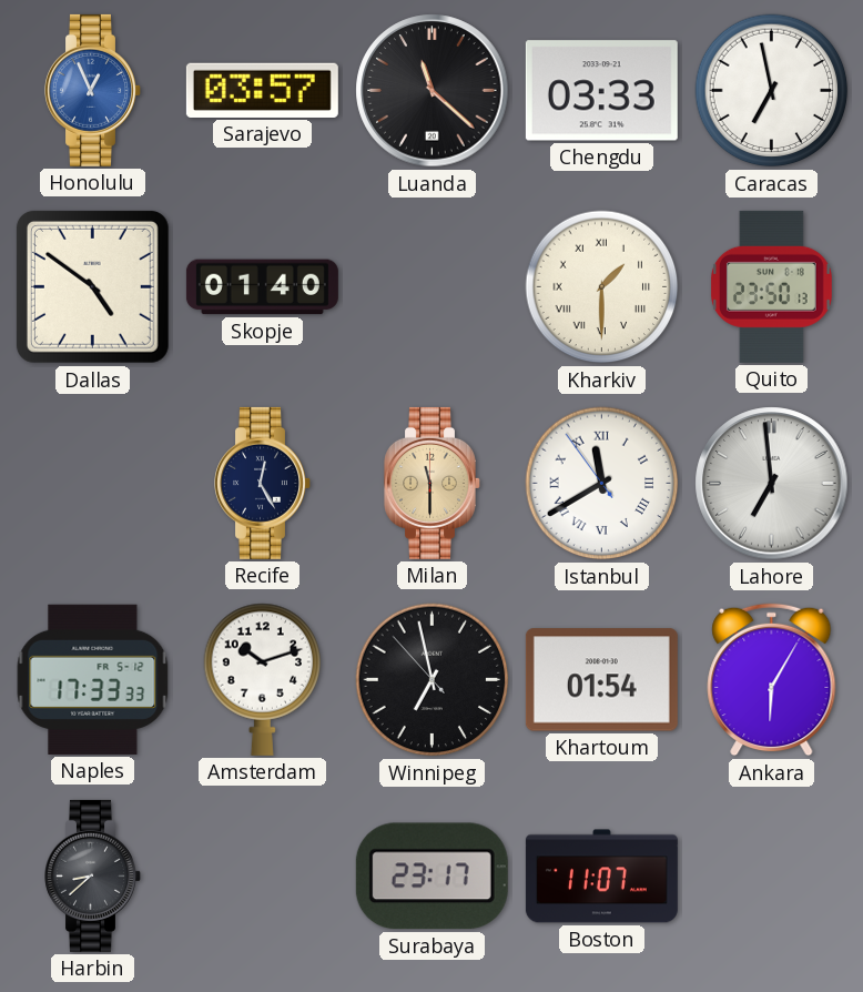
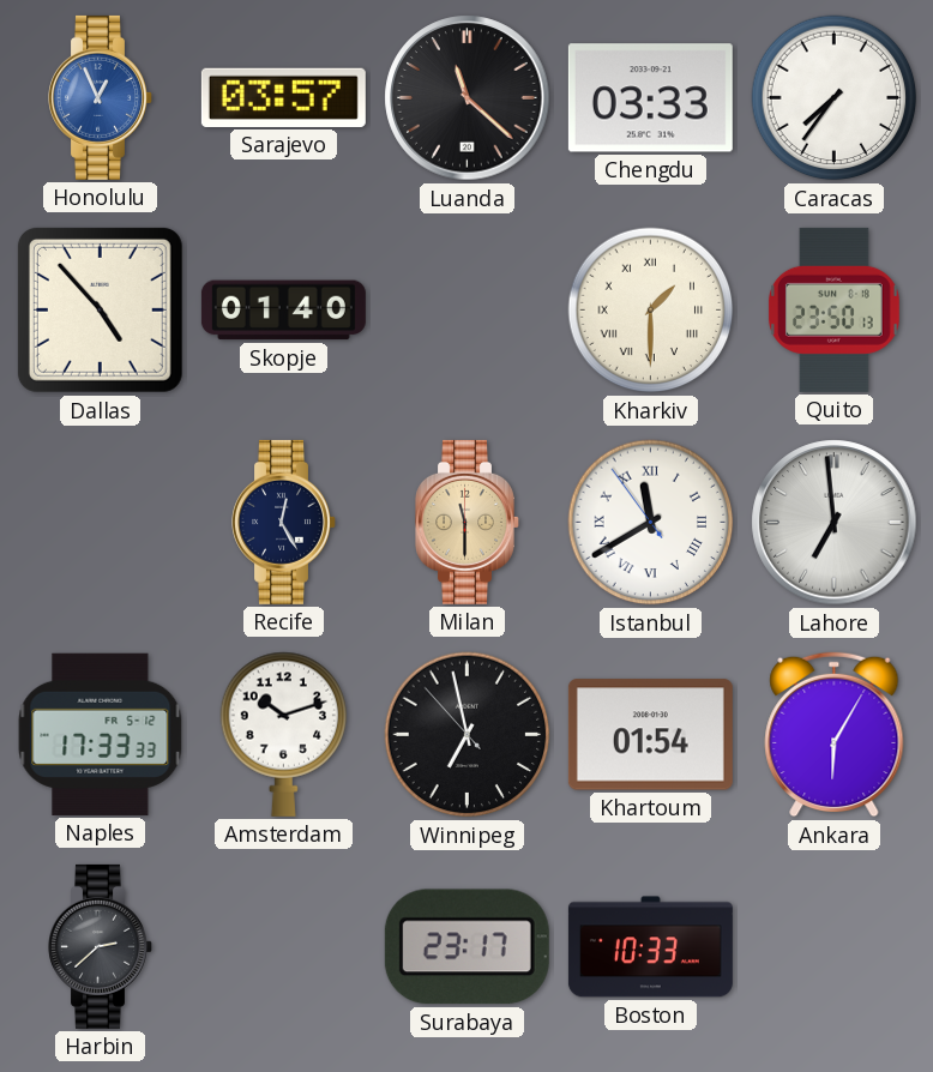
Caracas: 6:58 -> 7:36
Dallas: 4:51 -> 4:53
Harbin: 8:38 -> 2:38
Boston: 11:07 -> 10:33
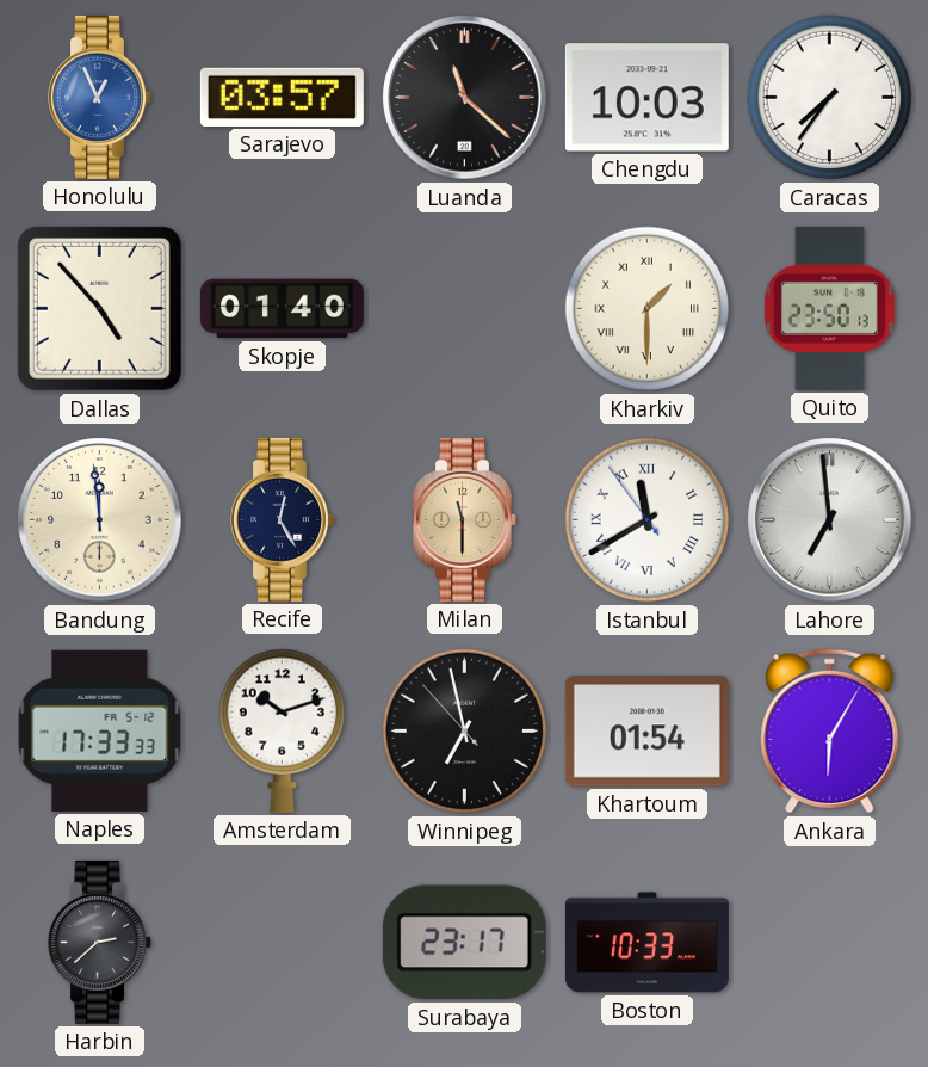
Chengdu: 03:33 -> 10:03
Bandung: none -> 11:59
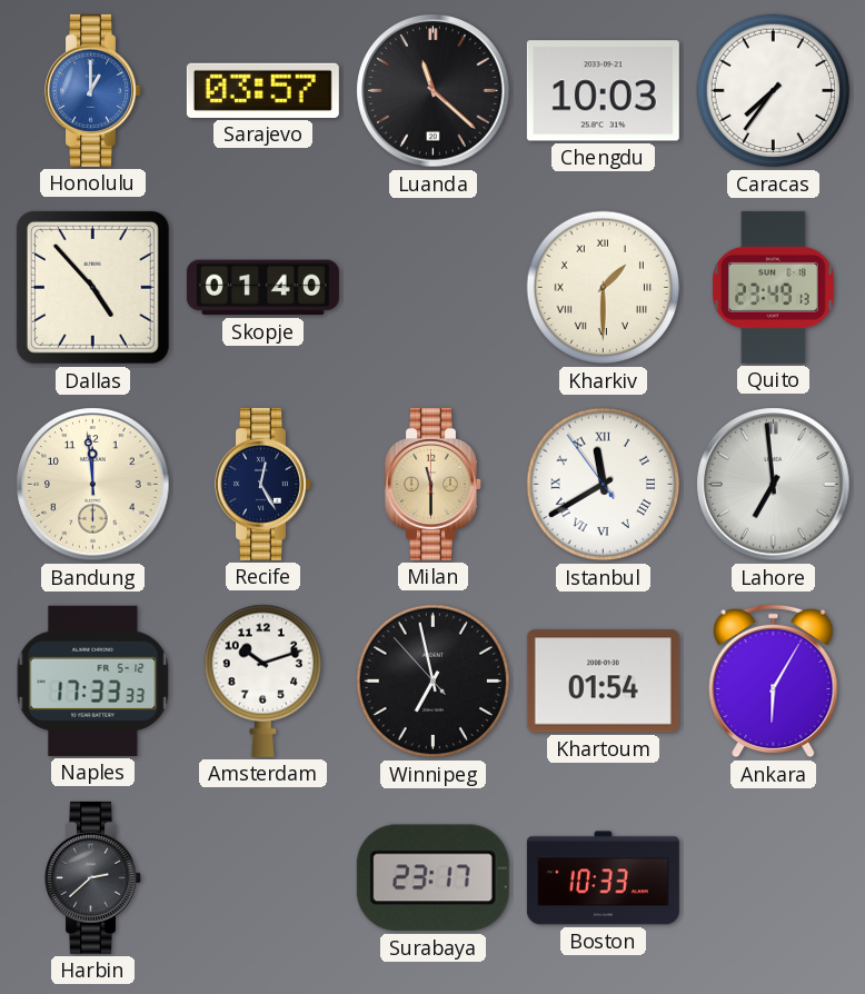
Honolulu: 12:56 -> 1:00
Quito: 23:50 -> 23:49
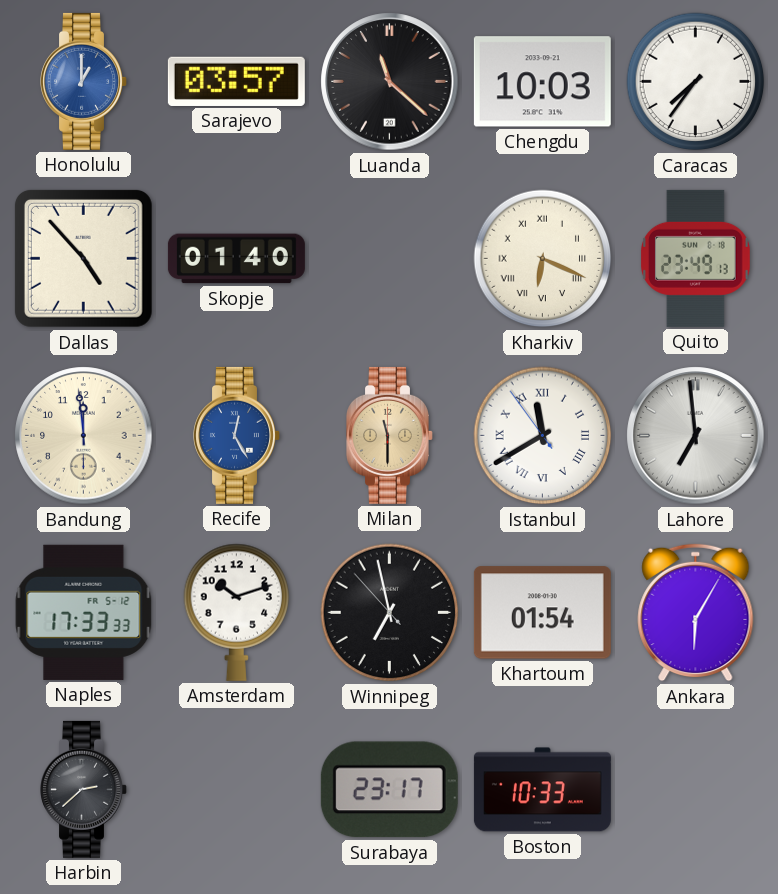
Kharkiv: 1:30 -> 6:19
Recife dial: navy -> blue
